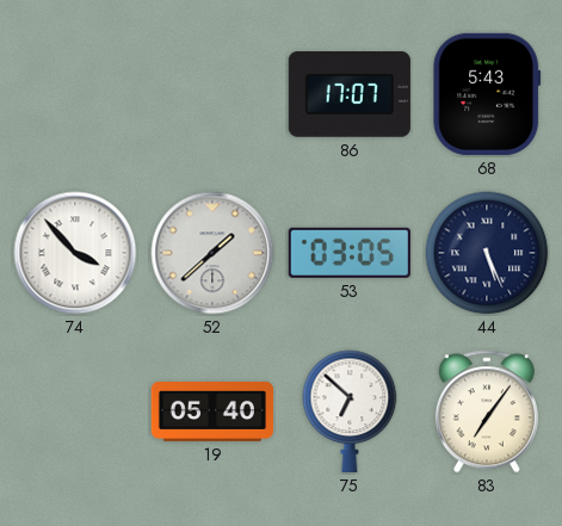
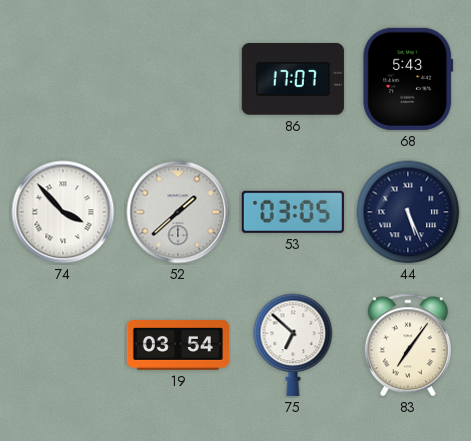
19: 05:40 -> 03:54
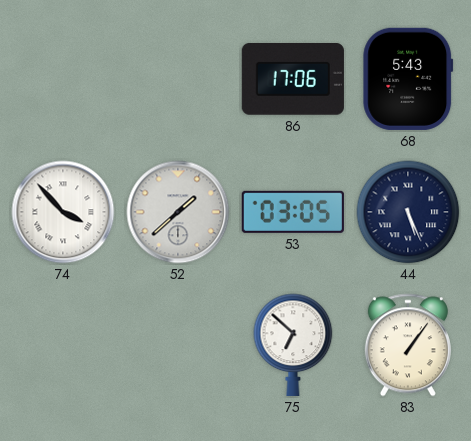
86: 17:07 -> 17:06
19: 03:54 -> none
83: 7:06 -> 1:06
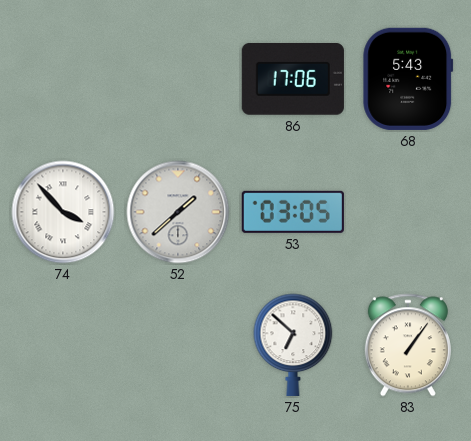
44: 5:26 -> none
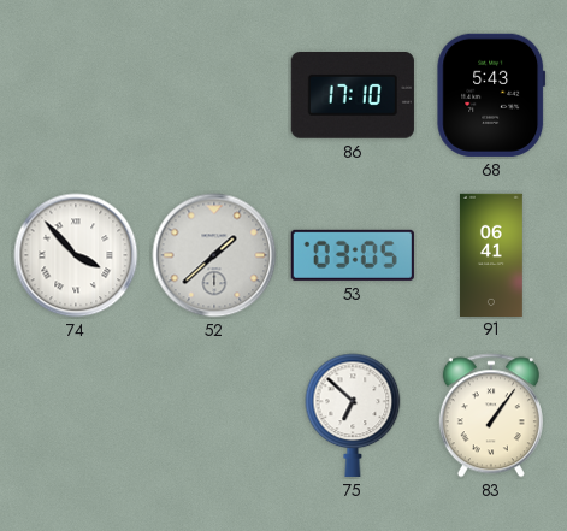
86: 17:06 -> 17:10
91: none -> 06:41
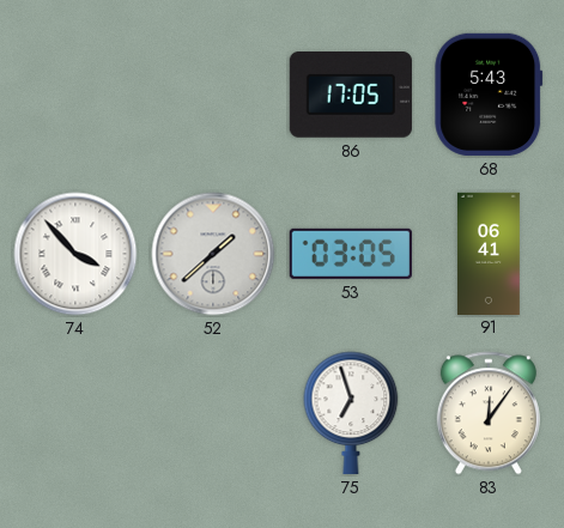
86: 17:10 -> 17:05
75: 6:52 -> 6:57
83: 1:06 -> 12:06
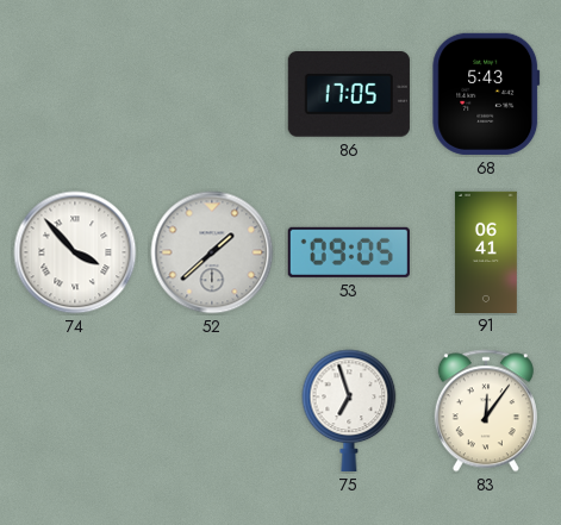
53: 03:05 -> 09:05
